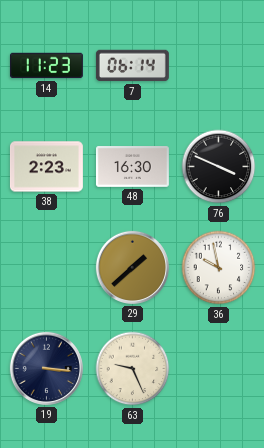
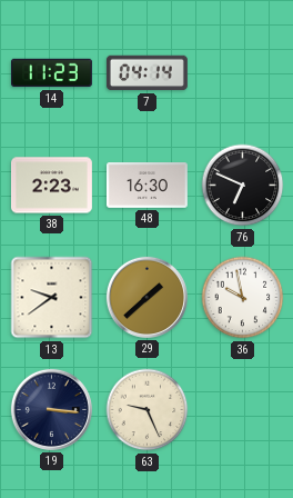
7: 06:14 -> 04:14
76: 3:49 -> 6:49
13: none -> 9:39
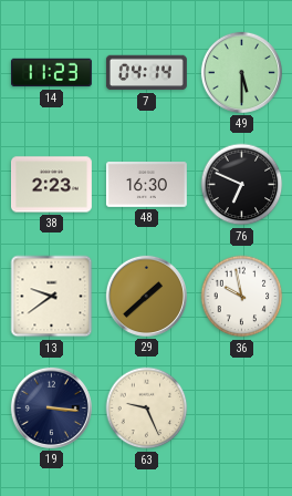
49: none -> 5:30
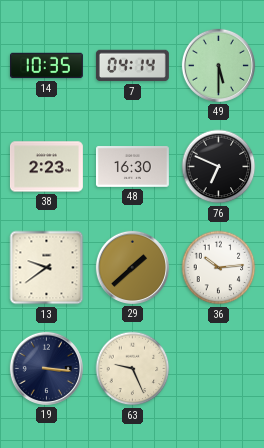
14: 11:23 -> 10:35
36: 9:58 -> 10:14
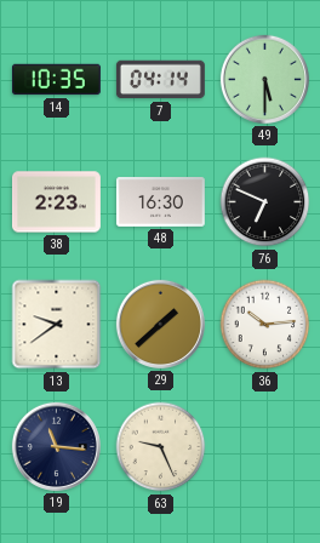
19: 3:16 -> 11:16
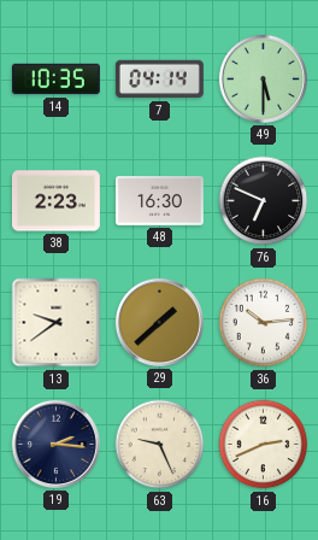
19: 11:16 -> 2:16
16: none -> 2:41
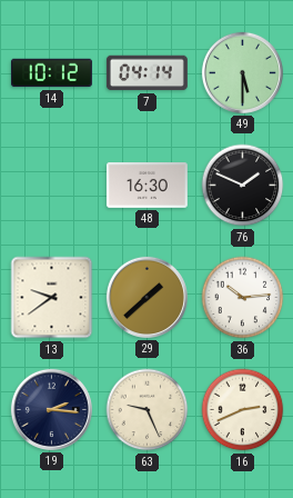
14: 10:35 -> 10:12
38: 2:23 -> none
76: 6:49 -> 1:49
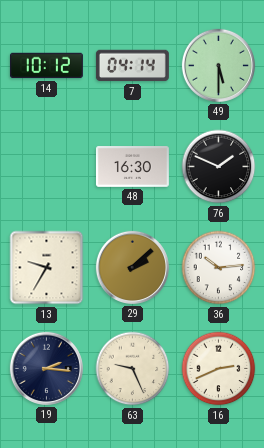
13: 9:39 -> 9:35
29: 1:38 -> 2:08
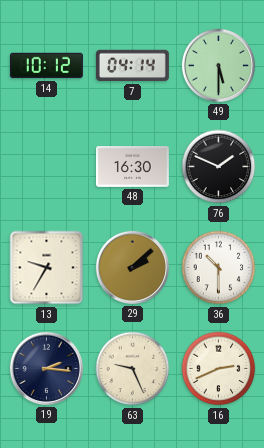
36: 10:14 -> 10:30
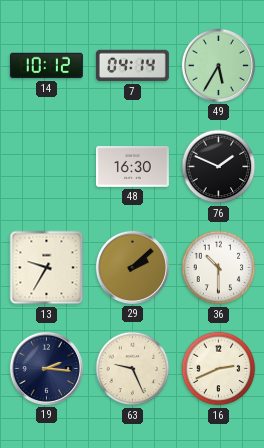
49: 5:30 -> 5:35
